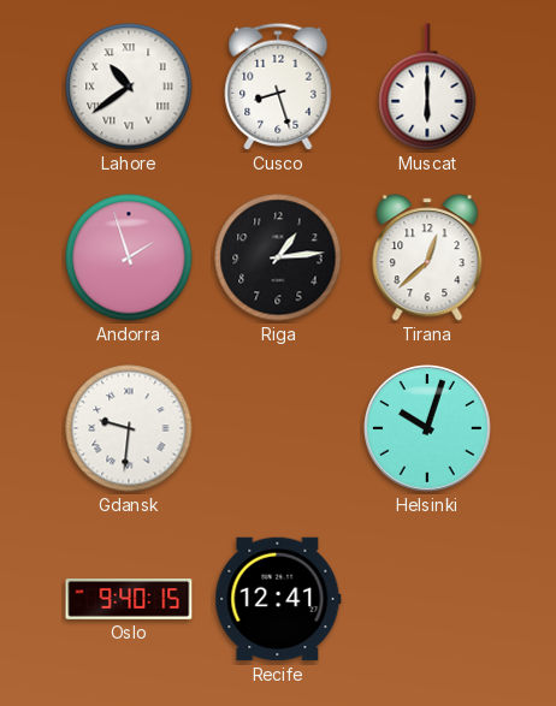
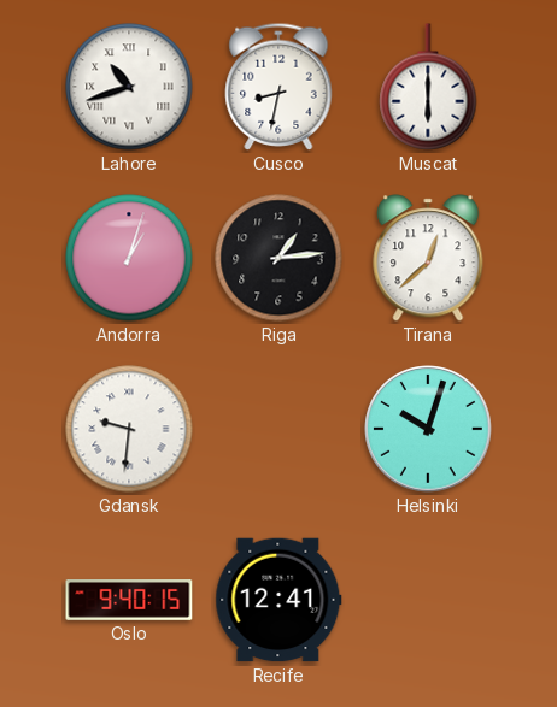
Lahore: 10:39 -> 10:42
Cusco: 8:27 -> 8:32
Andorra: 1:57 -> 1:03
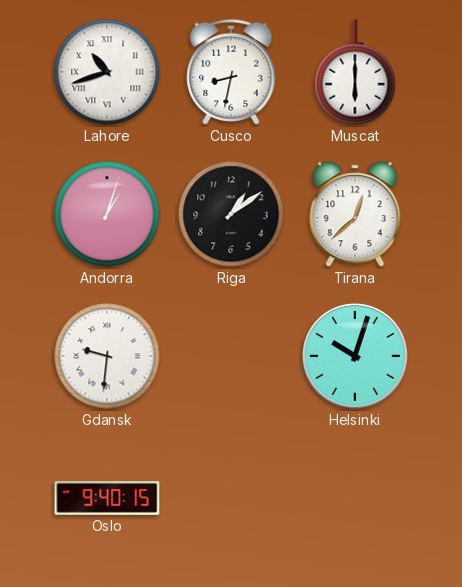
Riga: 1:14 -> 1:09
Recife: 12:41 -> none
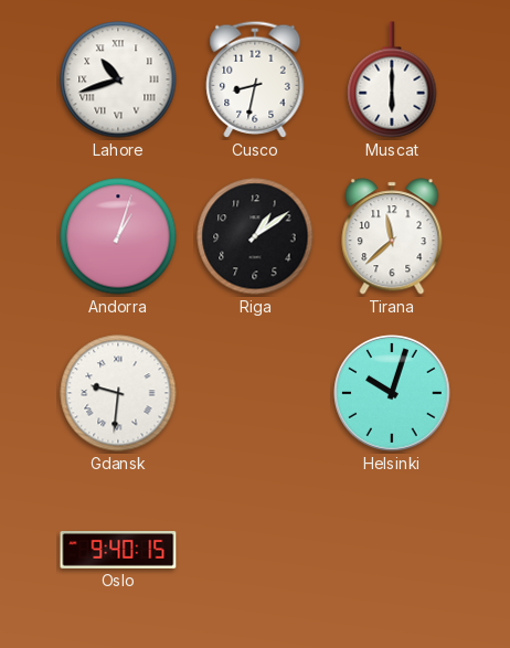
Tirana: 12:38 -> 11:38
